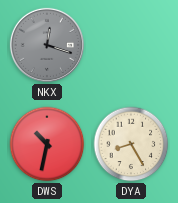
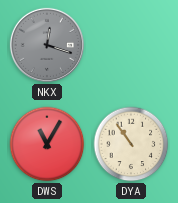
DWS: 10:32 -> 11:05
DYA: 8:25 -> 10:54
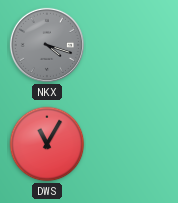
NKX: 12:18 -> 4:18
DYA: 10:54 -> none
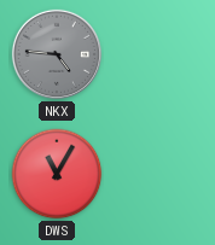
NKX: 4:18 -> 4:46
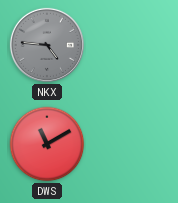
DWS: 11:05 -> 11:10
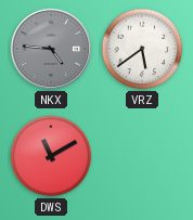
VRZ: none -> 5:39
